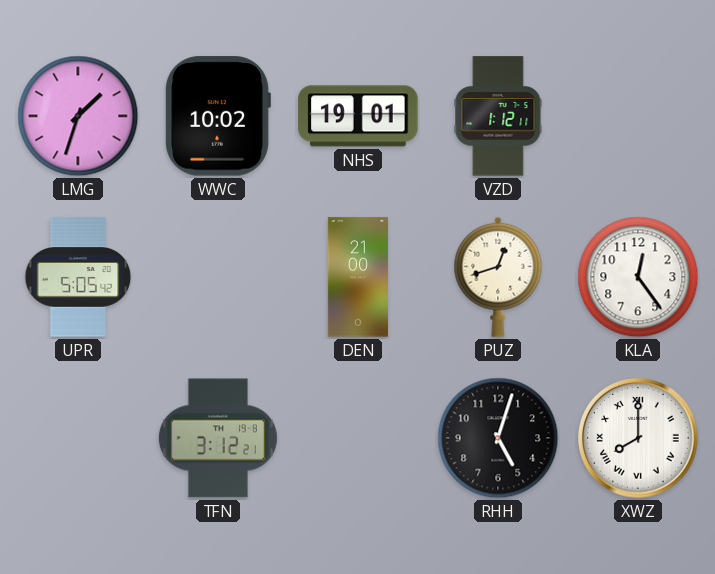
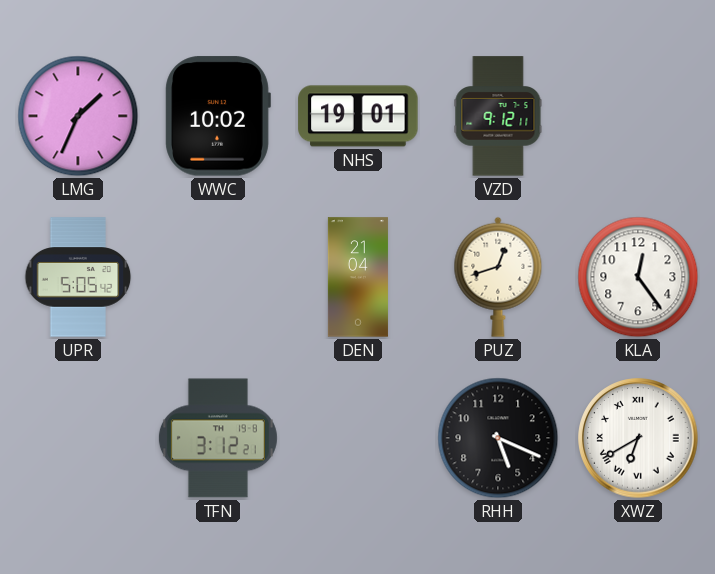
LMG: 1:33 -> 1:34
VZD: 1:12 -> 9:12
DEN: 21:00 -> 21:04
RHH: 5:03 -> 5:19
XWZ: 8:00 -> 6:40
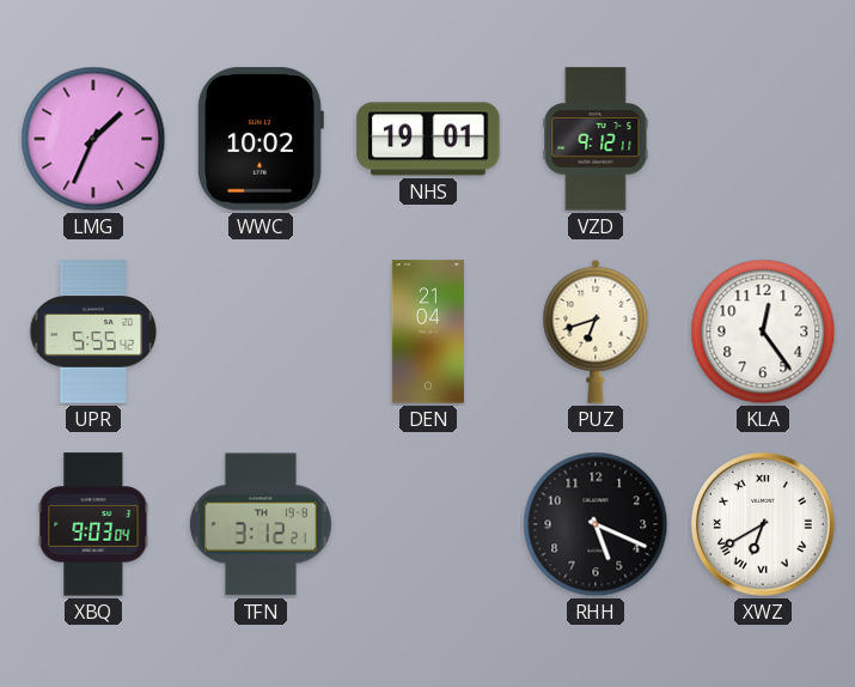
UPR: 5:05 -> 5:55
PUZ: 12:42 -> 6:42
XBQ: none -> 9:03
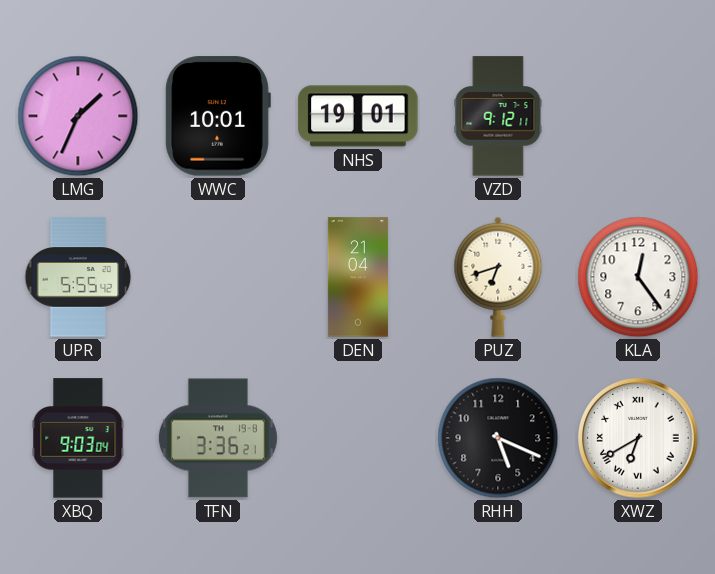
WWC: 10:02 -> 10:01
TFN: 3:12 -> 3:36
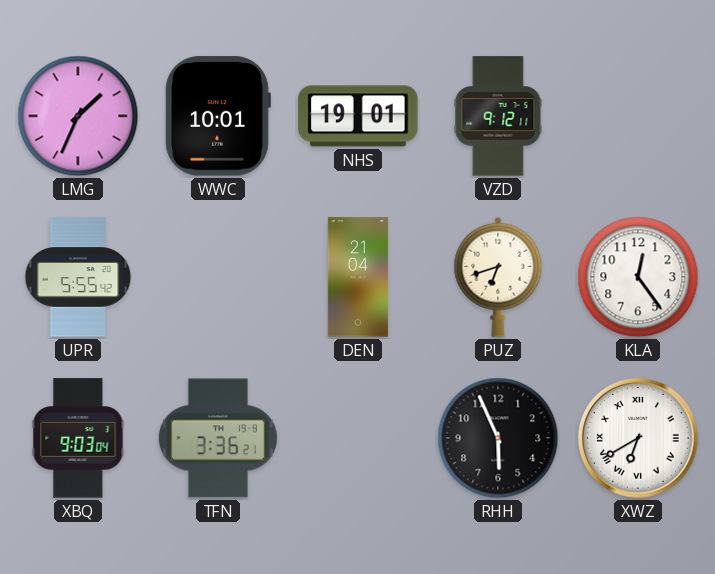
RHH: 5:19 -> 5:56
